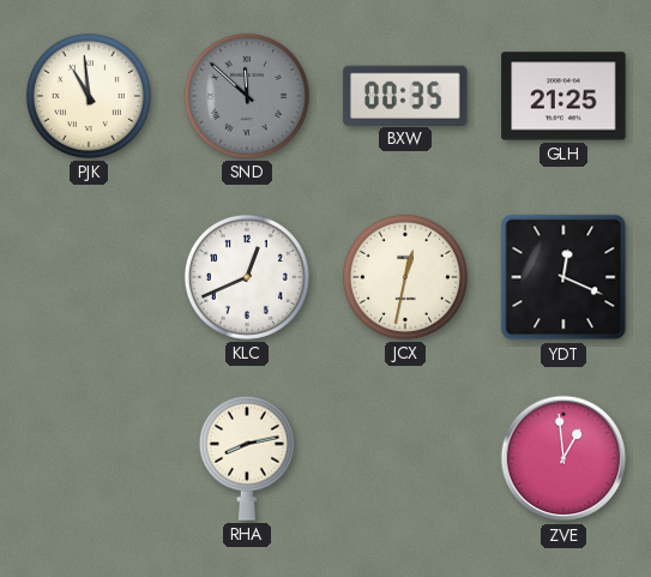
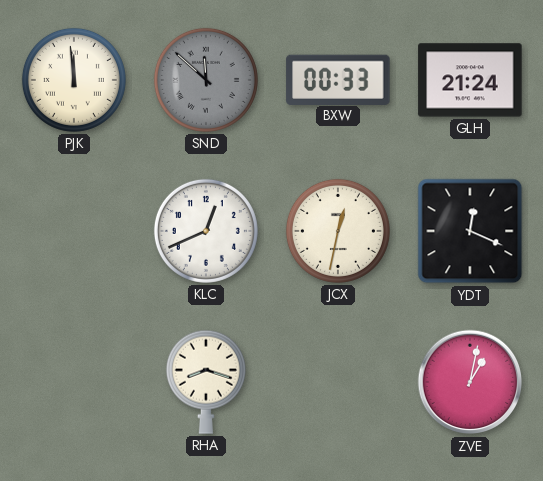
PJK: 10:59 -> 11:59
BXW: 00:35 -> 00:33
GLH: 21:25 -> 21:24
RHA: 8:13 -> 8:18
ZVE: 12:59 -> 1:02
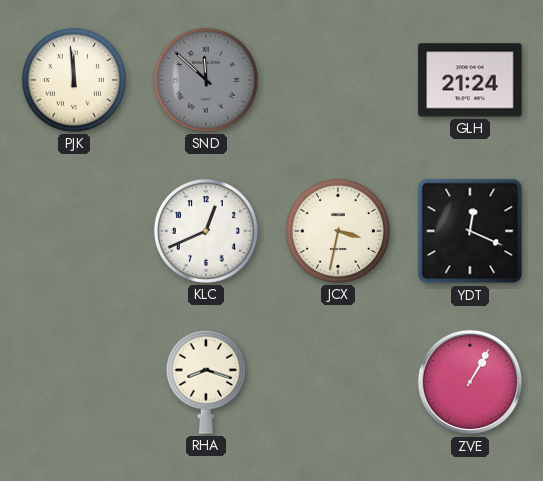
BXW: 00:33 -> none
JCX: 12:32 -> 3:32
ZVE: 1:02 -> 1:05
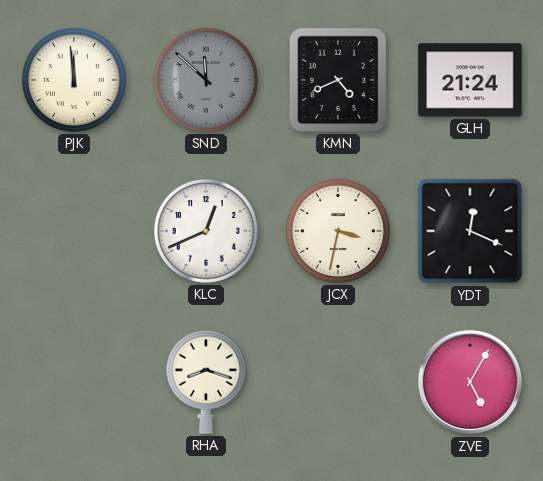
KMN: none -> 4:41
ZVE: 1:05 -> 5:05
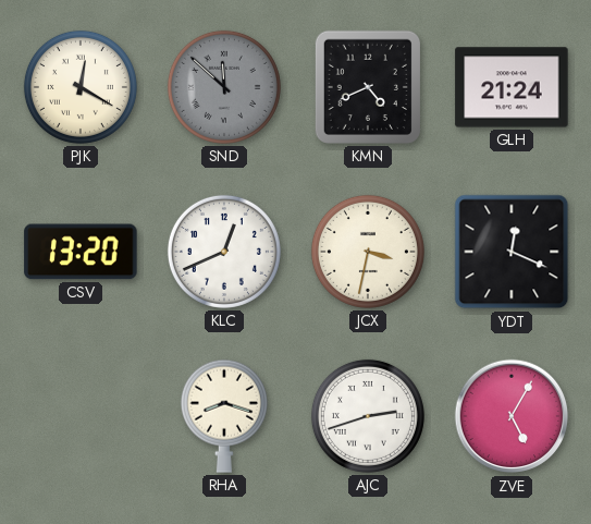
PJK: 11:59 -> 12:20
CSV: none -> 13:20
AJC: none -> 2:42
